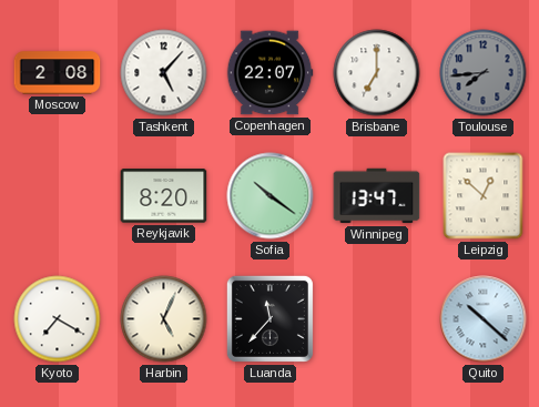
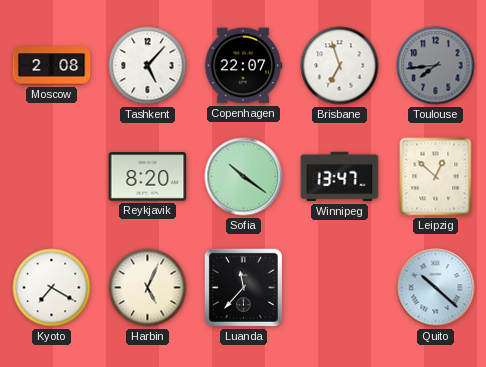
Brisbane: 7:00 -> 6:57
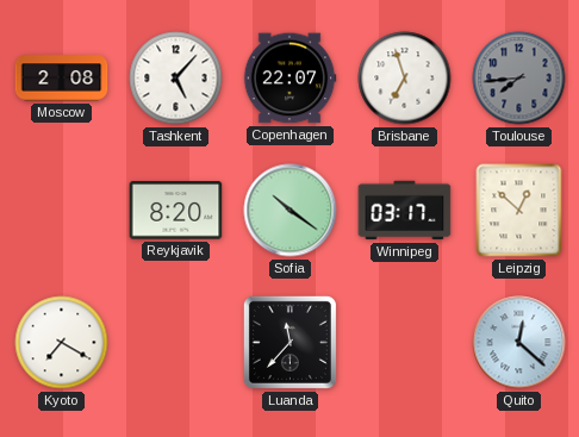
Winnipeg: 13:47 -> 03:17
Harbin: 5:04 -> none
Quito: 10:22 -> 12:22
